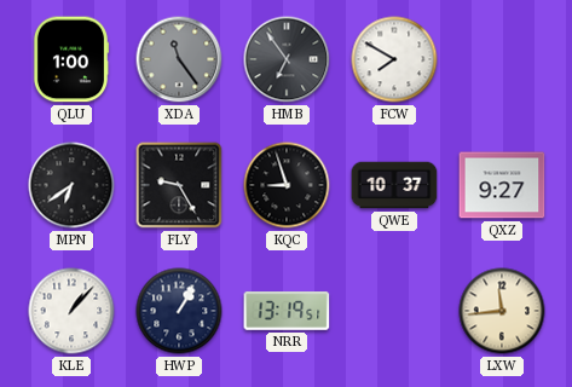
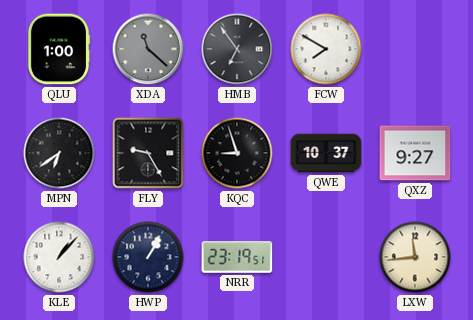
XDA: 11:24 -> 11:22
NRR: 13:19 -> 23:19
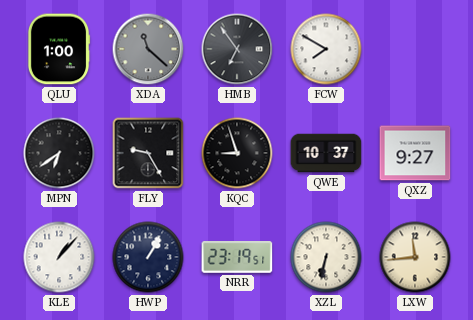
XZL: none -> 6:32
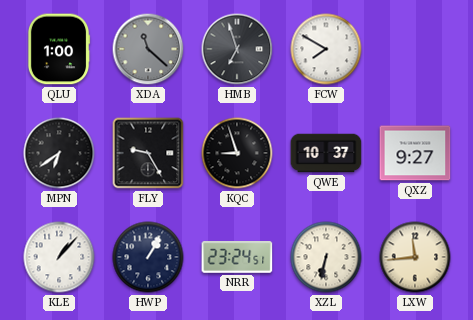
HMB: 6:54 -> 6:57
NRR: 23:19 -> 23:24
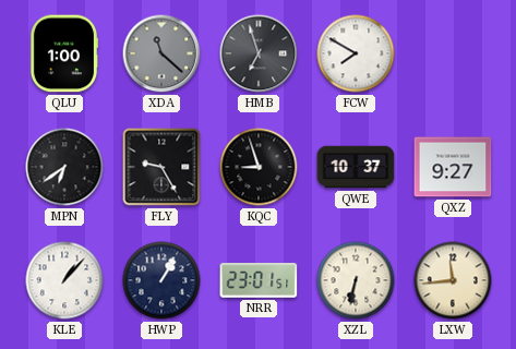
NRR: 23:24 -> 23:01
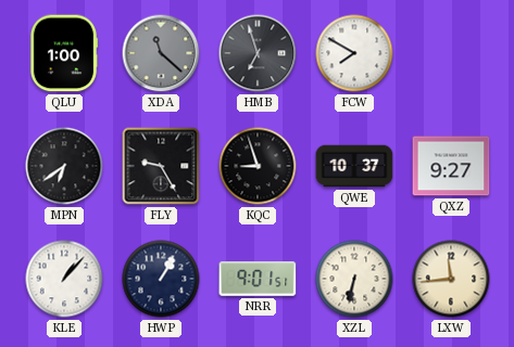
NRR: 23:01 -> 9:01
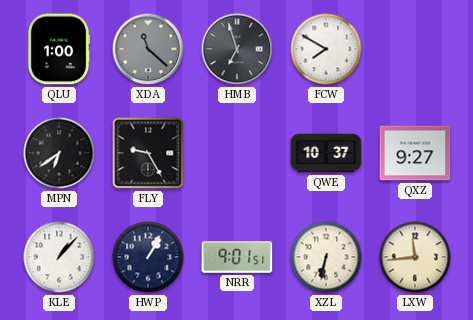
KQC: 8:57 -> none
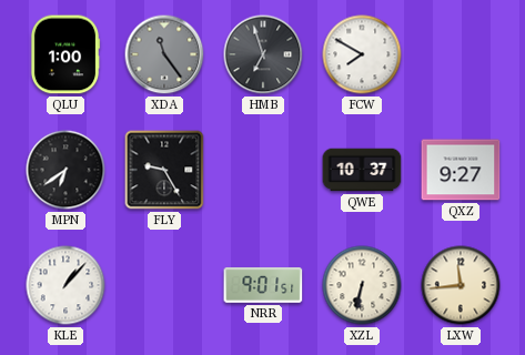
XDA: 11:22 -> 11:24
HWP: 1:05 -> none
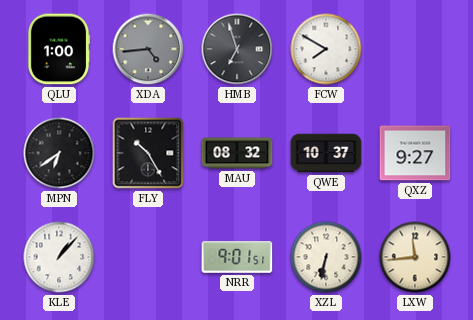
XDA: 11:24 -> 4:44
FLY: 9:25 -> 10:25
MAU: none -> 08:32
